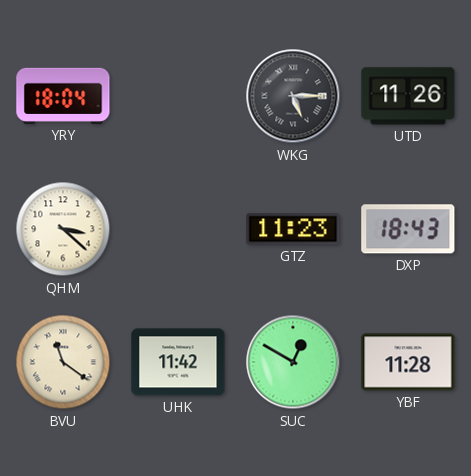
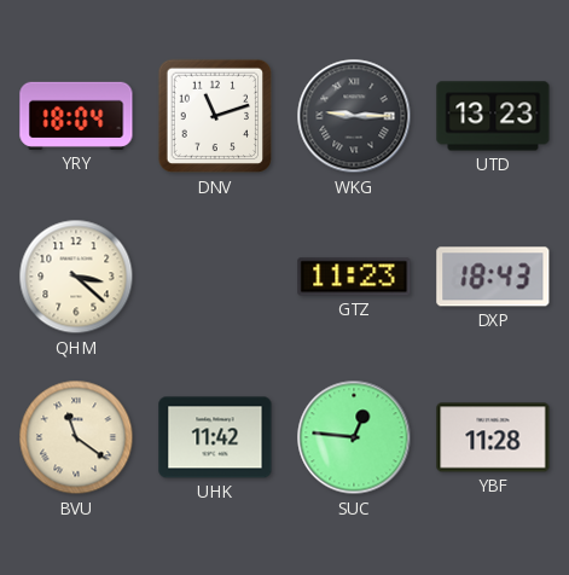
DNV: none -> 11:12
WKG: 5:15 -> 9:15
UTD: 11:26 -> 13:23
SUC: 12:50 -> 12:46
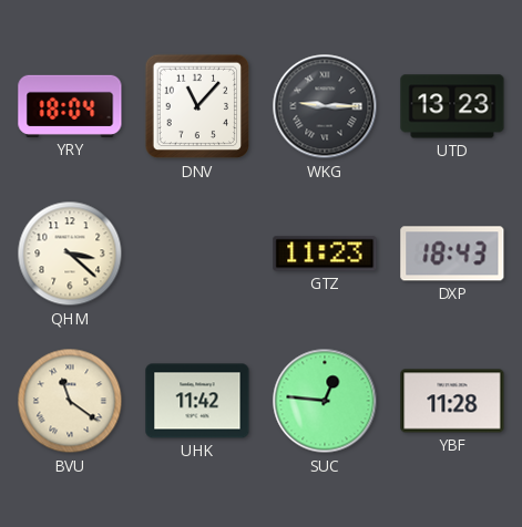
DNV: 11:12 -> 11:07
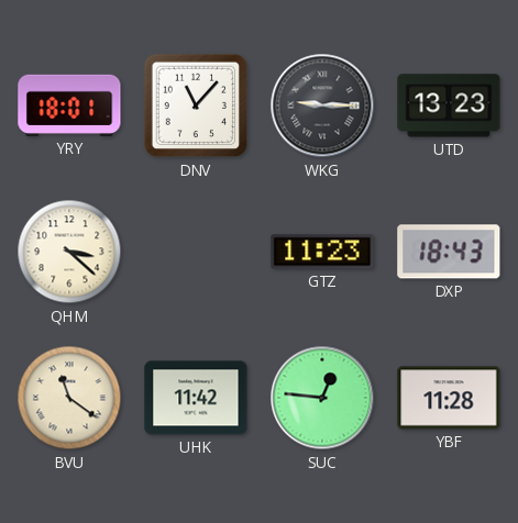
YRY: 18:04 -> 18:01
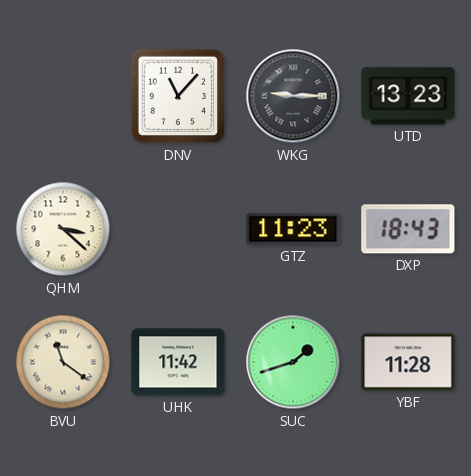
YRY: 18:01 -> none
SUC: 12:46 -> 1:42
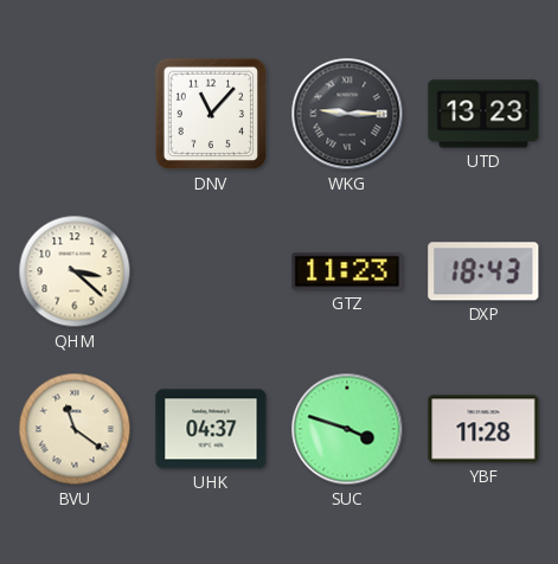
UHK: 11:42 -> 04:37
SUC: 1:42 -> 3:48
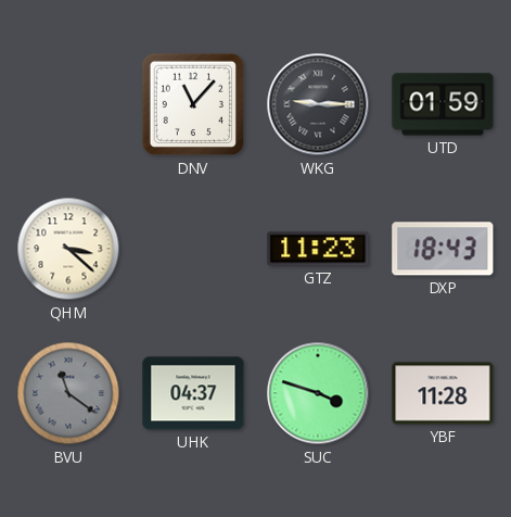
UTD: 13:23 -> 01:59
BVU dial: cream -> grey
